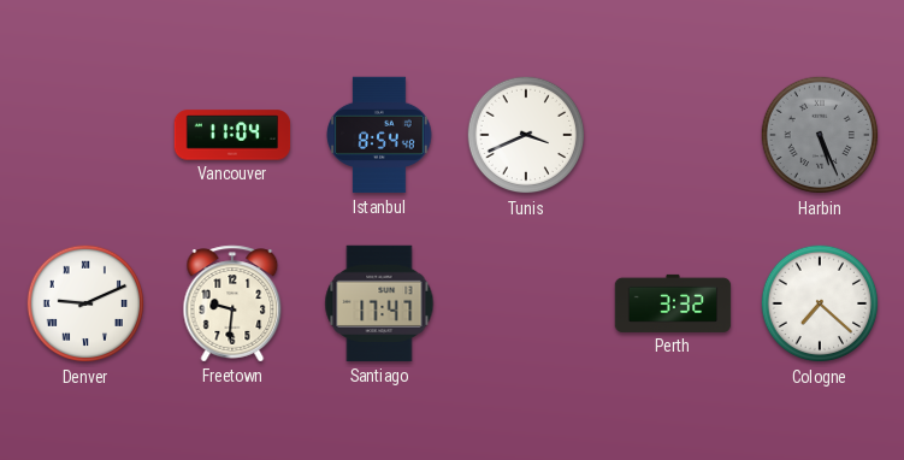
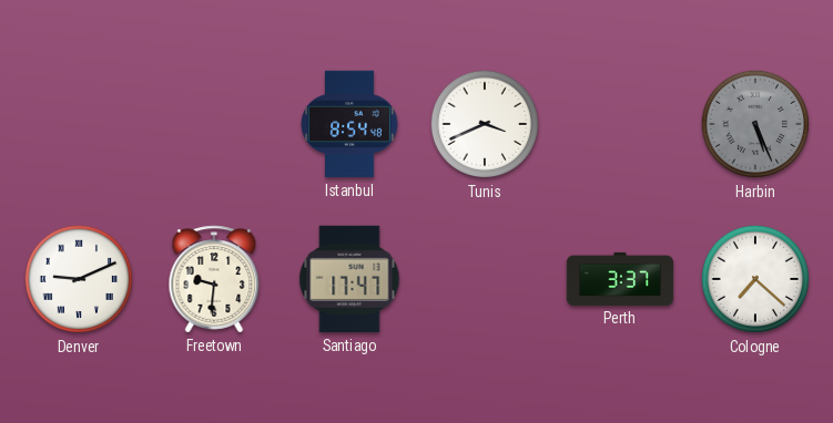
Vancouver: 11:04 -> none
Perth: 3:32 -> 3:37
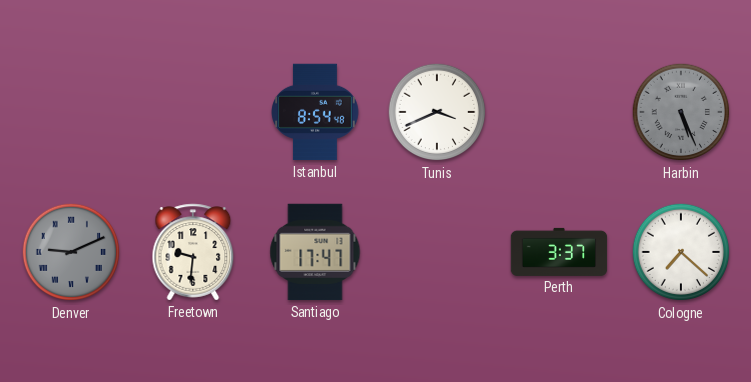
Denver dial: white -> grey
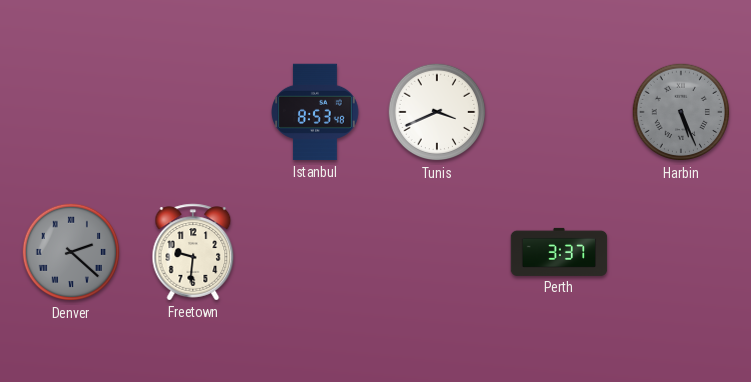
Istanbul: 8:54 -> 8:53
Denver: 9:11 -> 2:22
Santiago: 17:47 -> none
Cologne: 7:22 -> none
